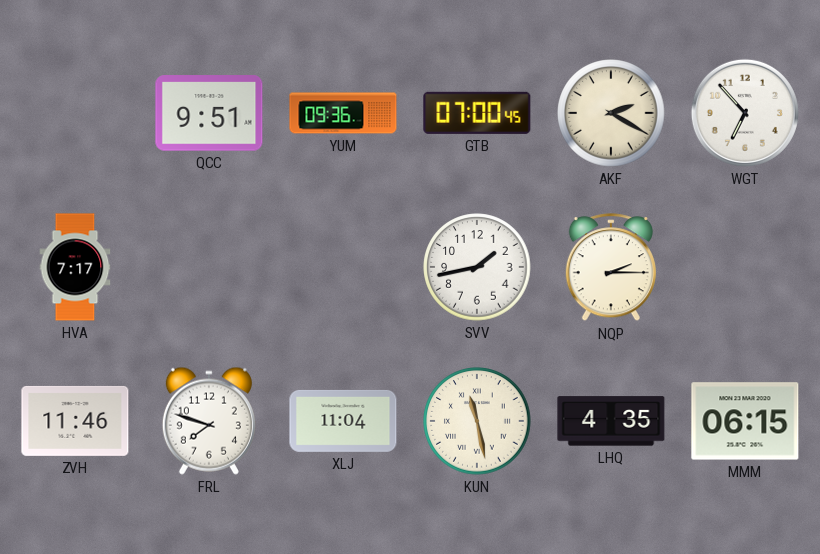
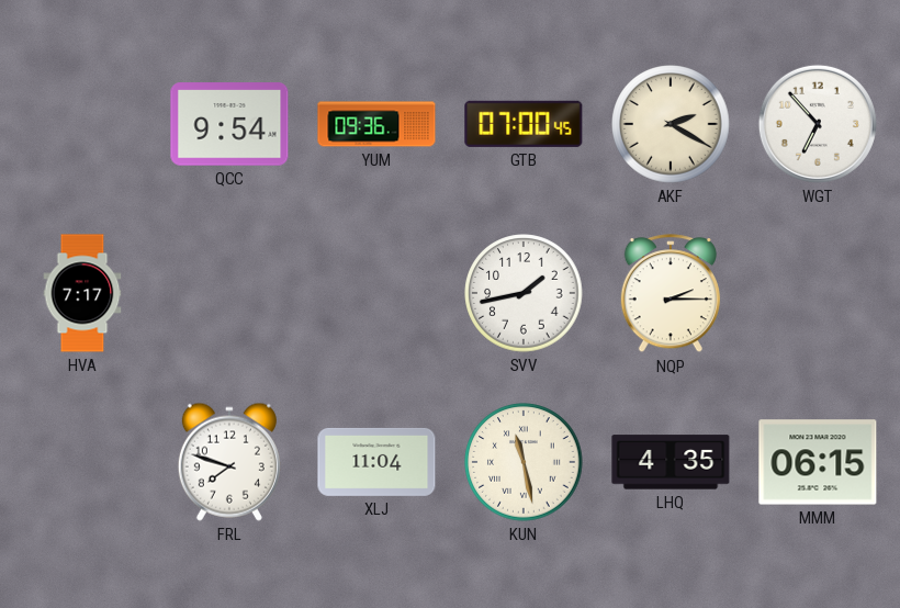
QCC: 9:51 -> 9:54
ZVH: 11:46 -> none
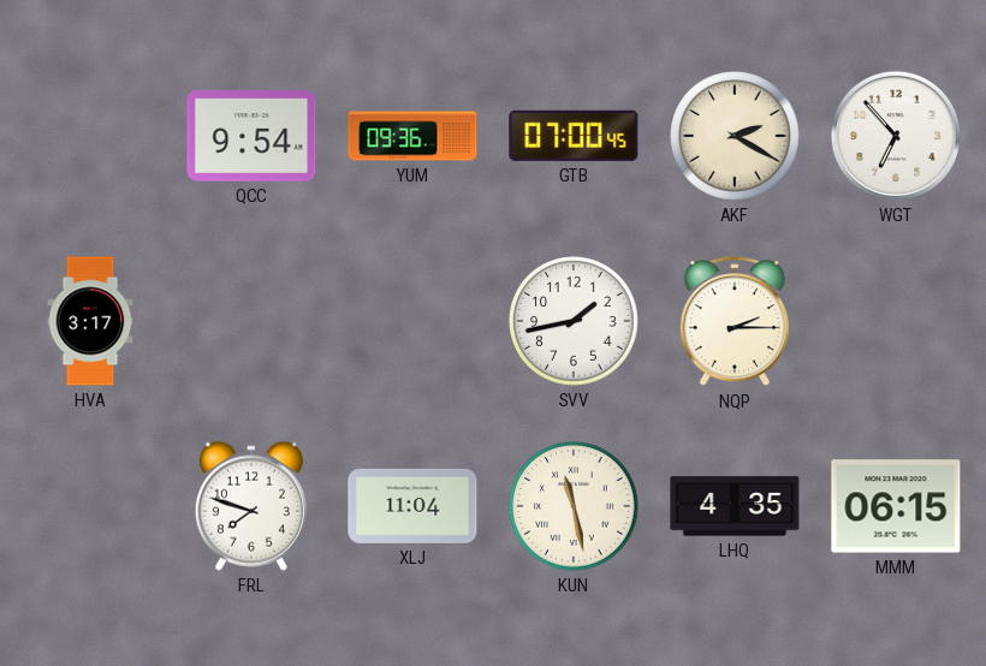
HVA: 7:17 -> 3:17
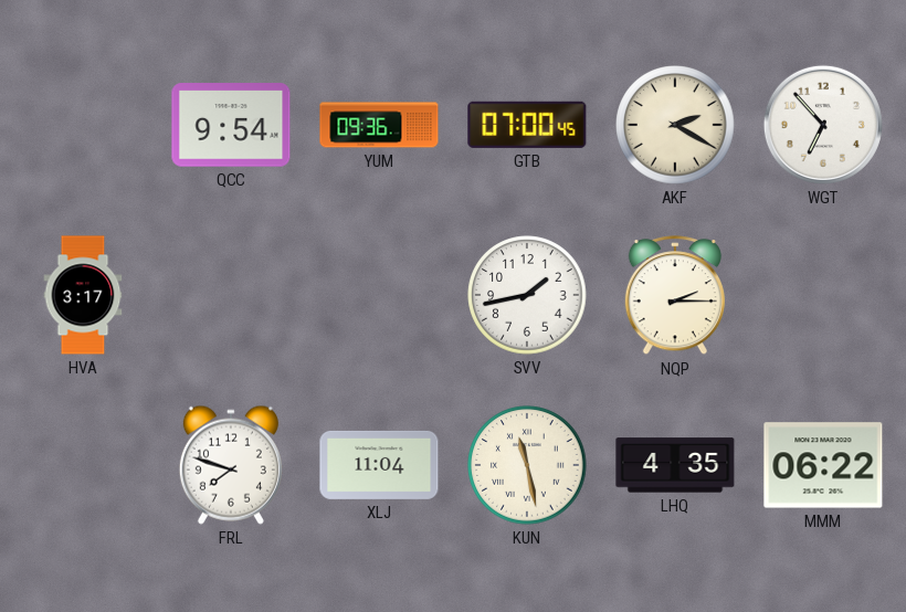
MMM: 06:15 -> 06:22
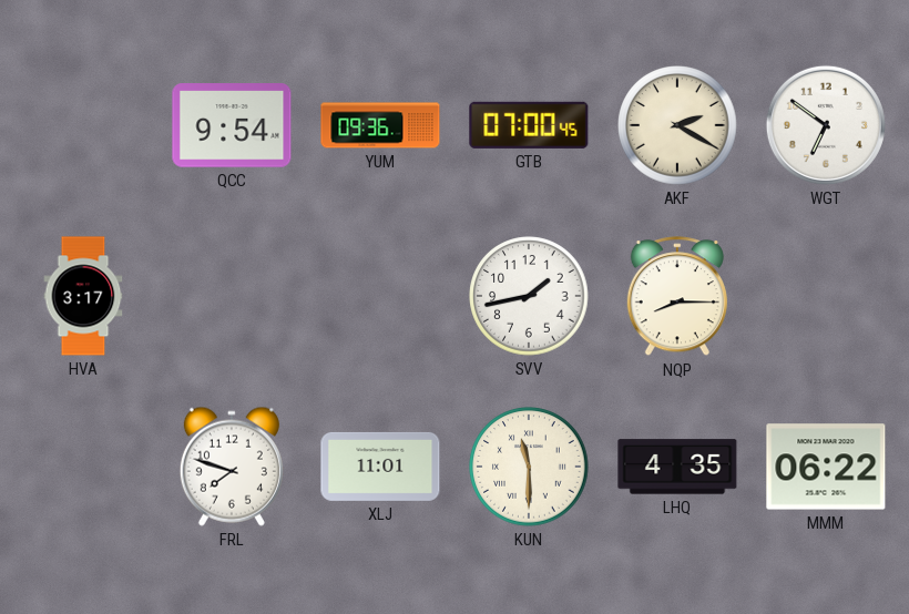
WGT: 6:53 -> 6:51
NQP: 2:15 -> 8:15
XLJ: 11:04 -> 11:01
KUN: 11:28 -> 11:30
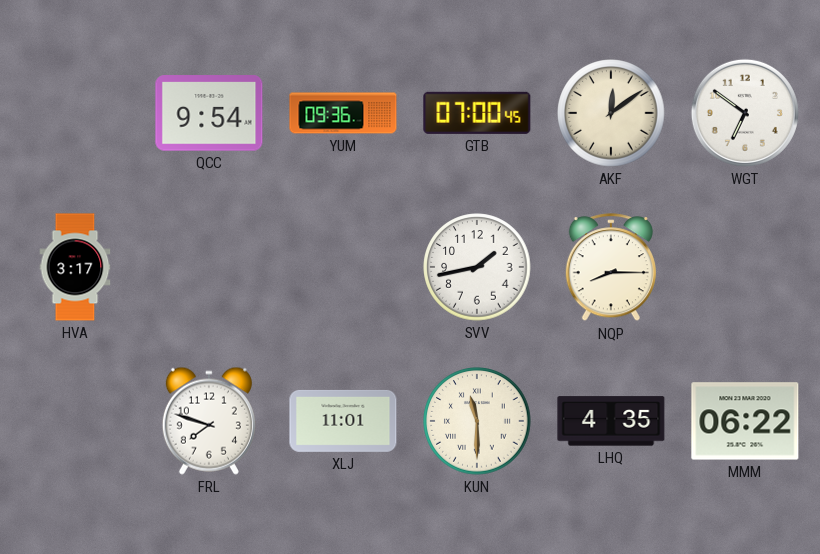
AKF: 2:20 -> 12:09
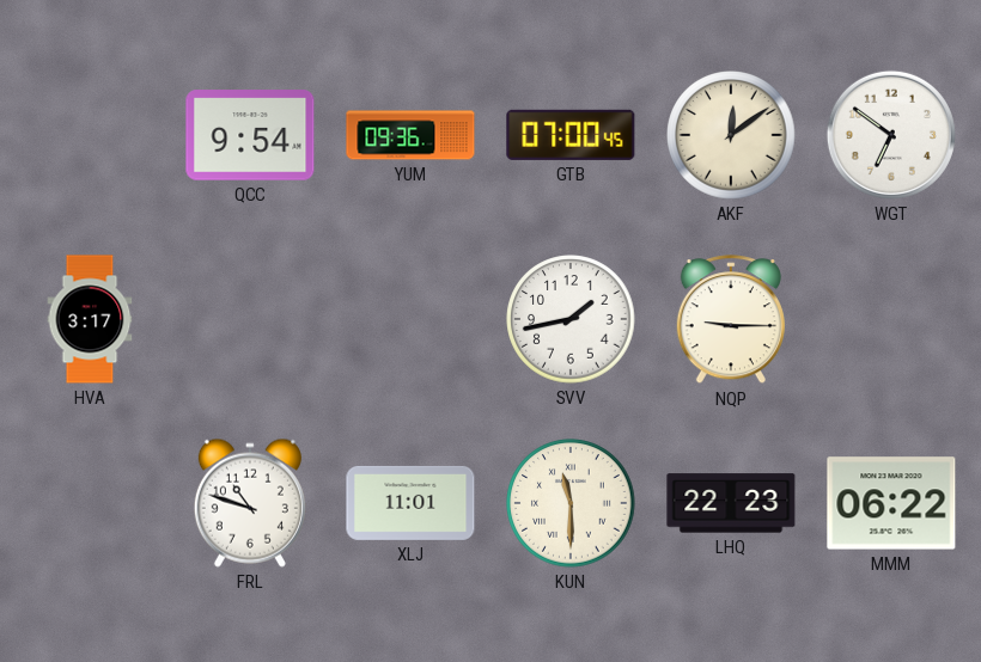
NQP: 8:15 -> 9:15
FRL: 7:48 -> 10:48
LHQ: 4:35 -> 22:23
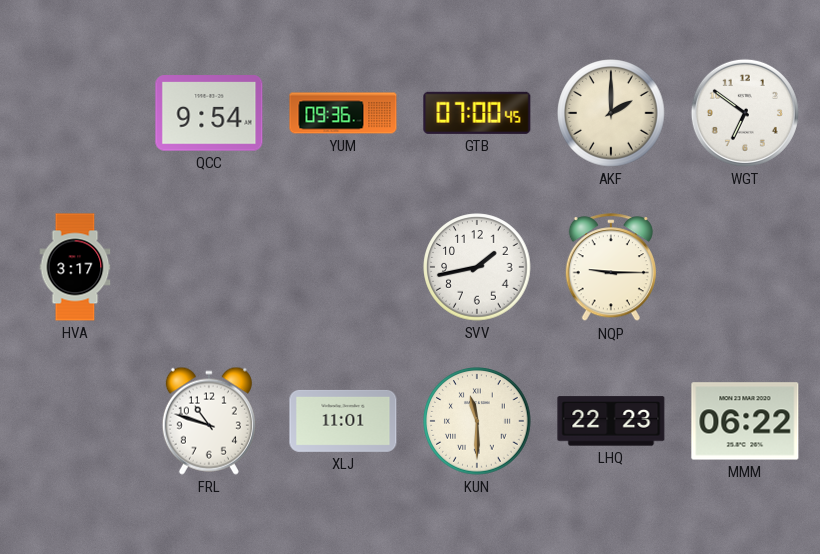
AKF: 12:09 -> 2:00
